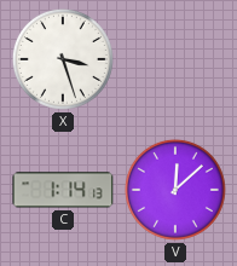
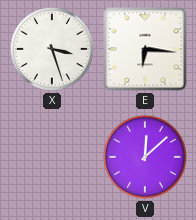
E: none -> 6:16
C: 1:14 -> none
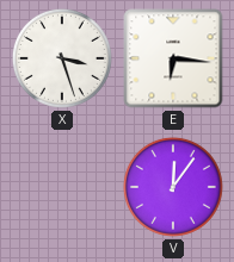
V: 12:08 -> 12:06
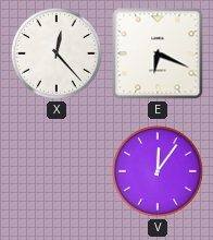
X: 3:27 -> 12:23
E: 6:16 -> 6:19
